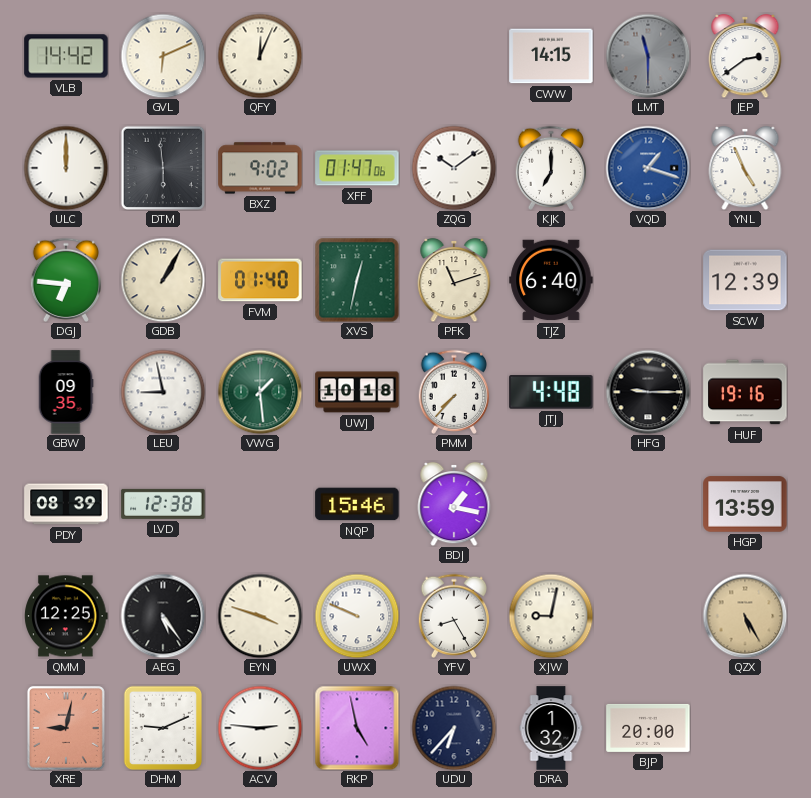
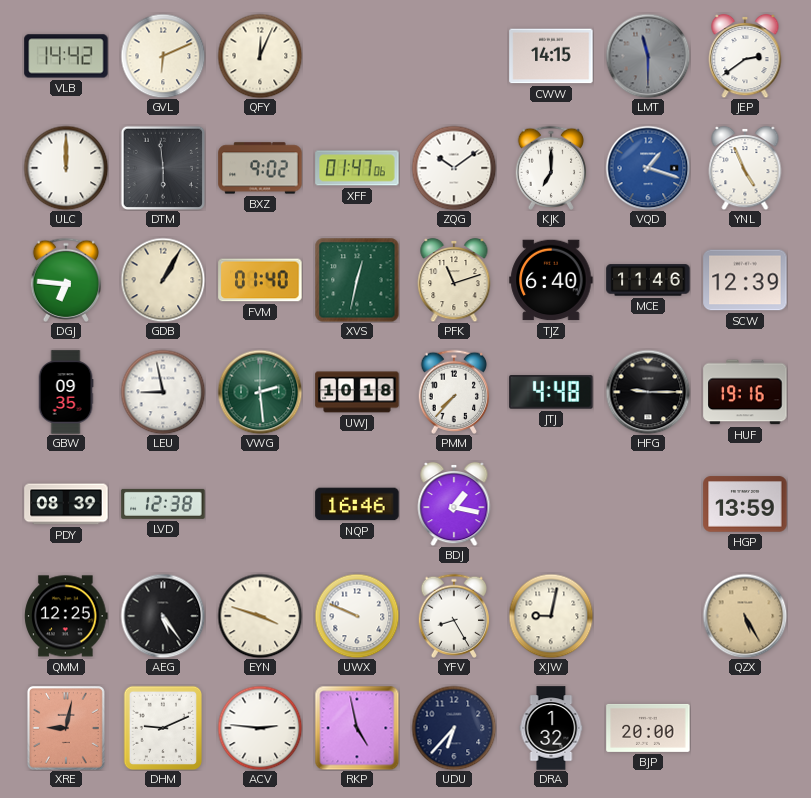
MCE: none -> 11:46
VWG: 1:29 -> 2:29
NQP: 15:46 -> 16:46
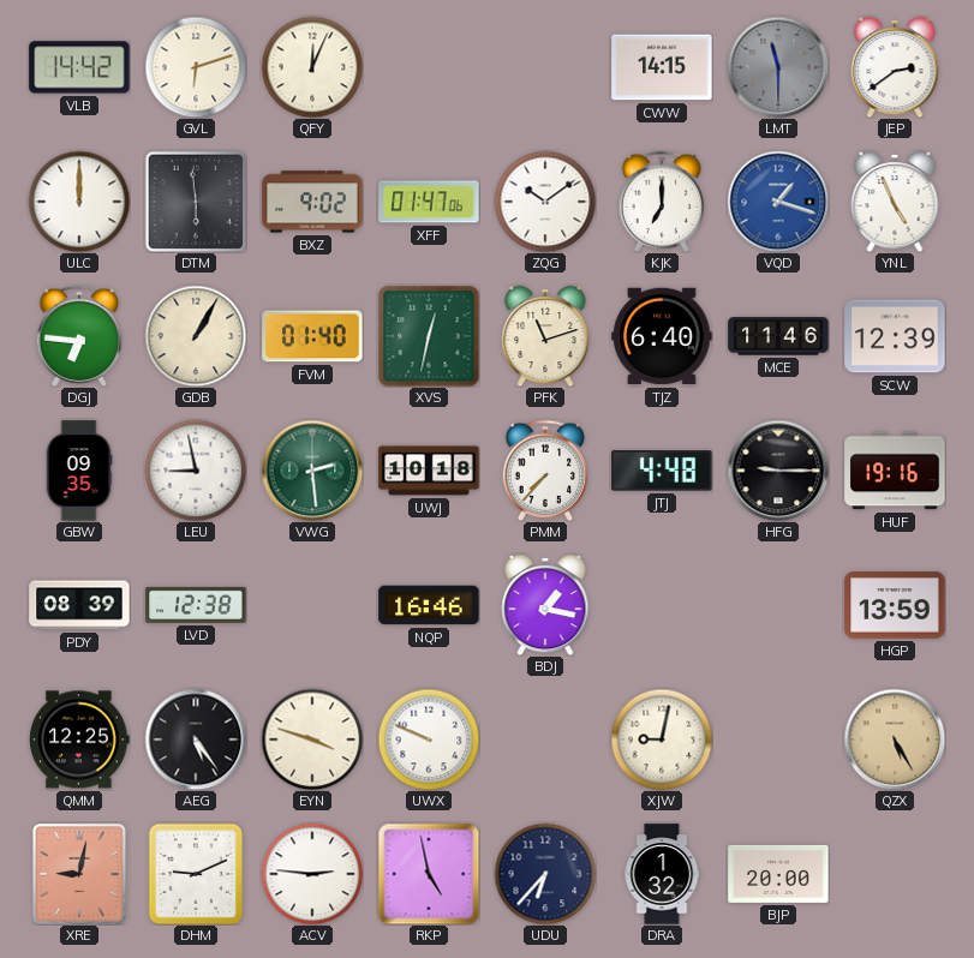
GVL: 6:11 -> 6:12
YFV: 8:25 -> none
